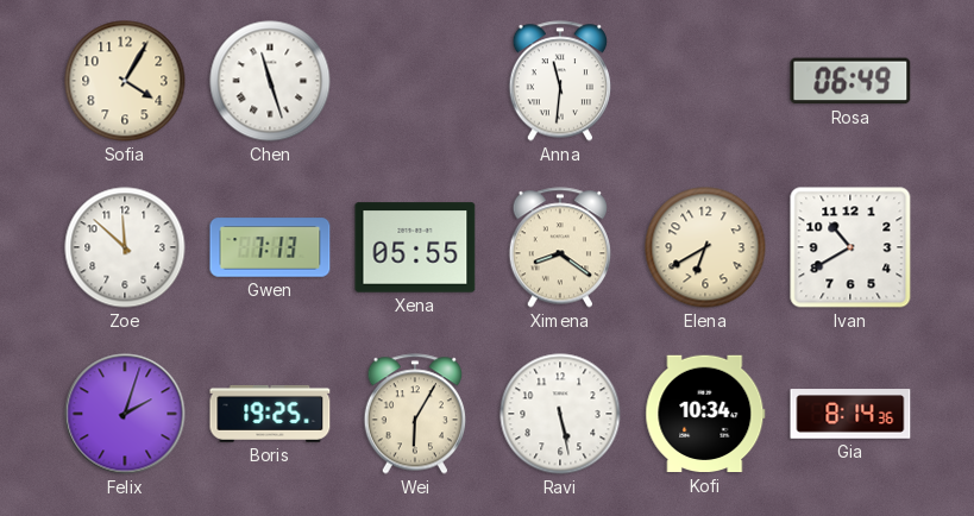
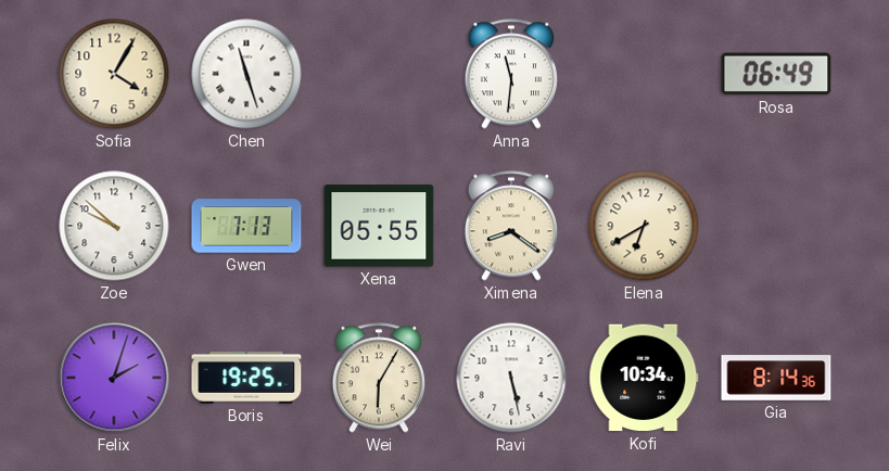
Zoe: 11:52 -> 9:52
Ivan: 10:40 -> none
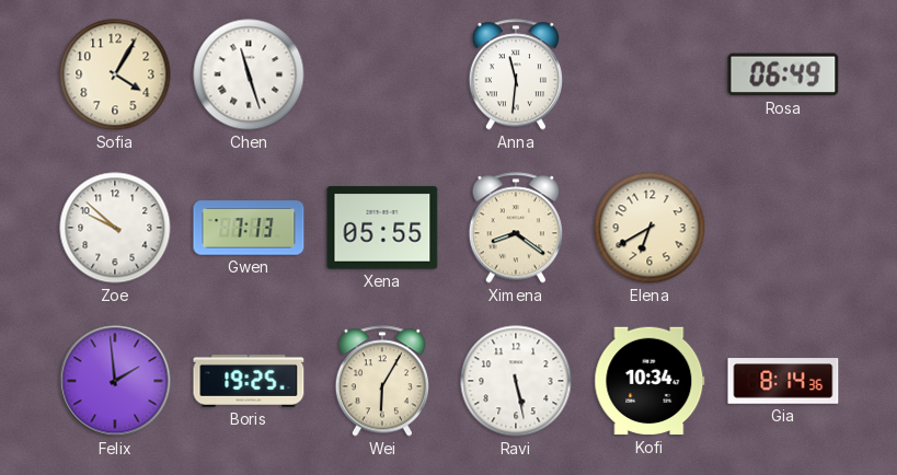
Felix: 2:03 -> 1:59
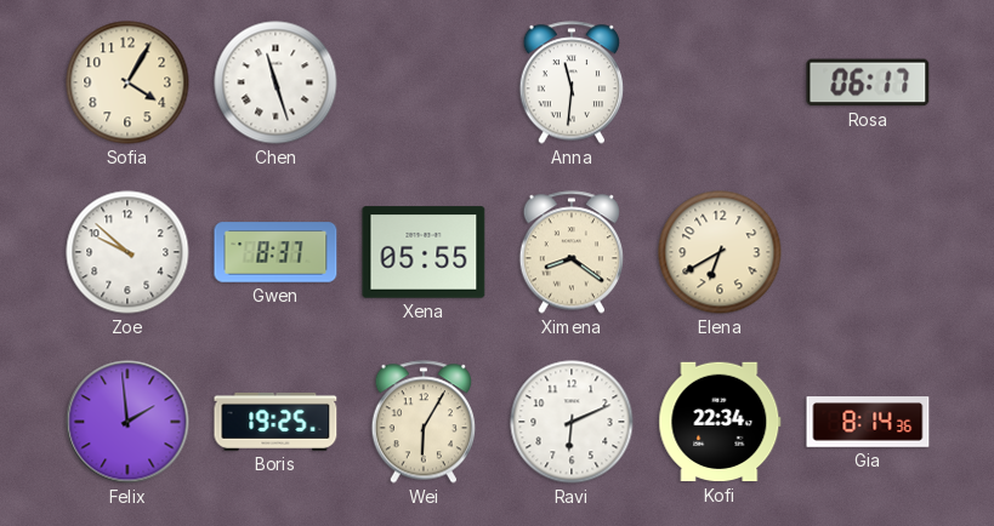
Rosa: 06:49 -> 06:17
Gwen: 7:13 -> 8:37
Ravi: 5:28 -> 6:11
Kofi: 10:34 -> 22:34
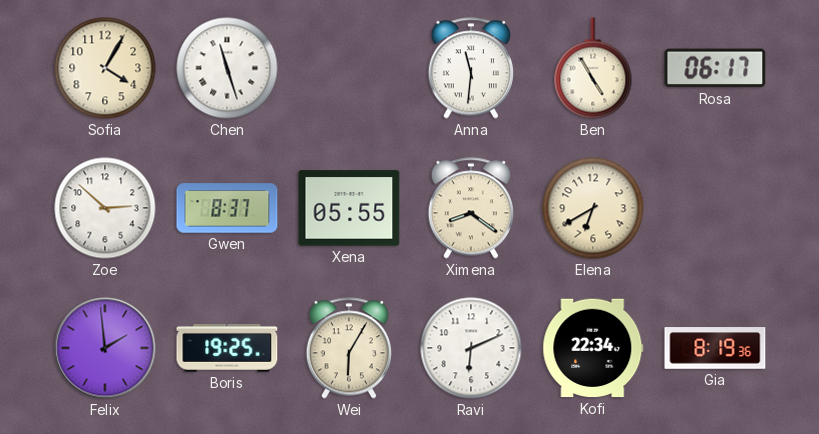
Ben: none -> 4:55
Zoe: 9:52 -> 2:52
Gia: 8:14 -> 8:19
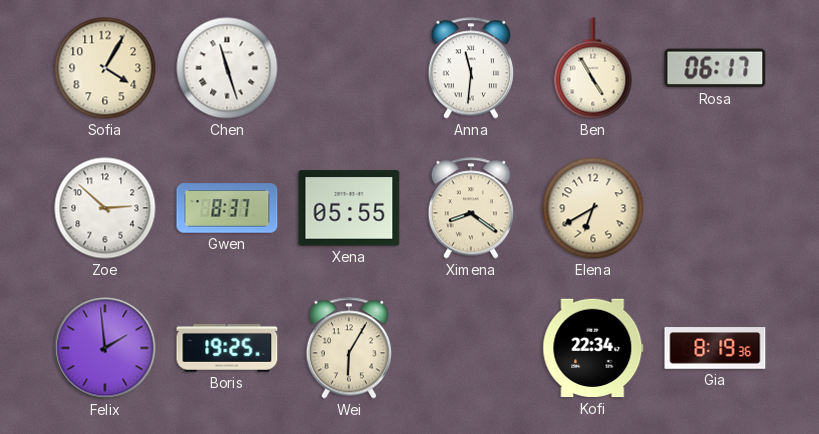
Ravi: 6:11 -> none
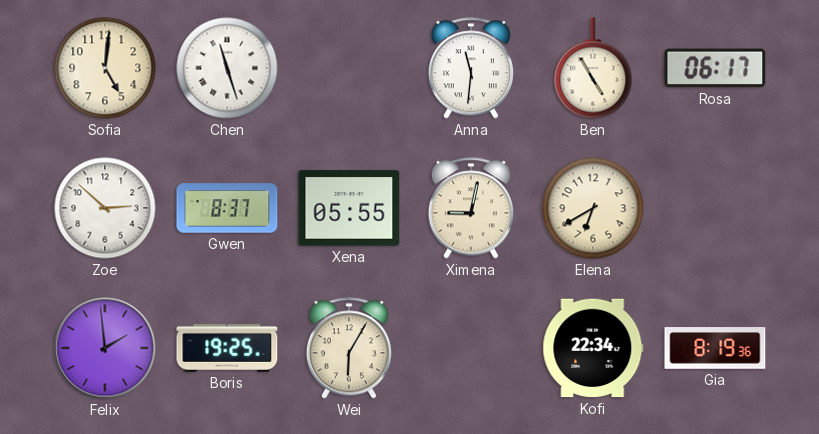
Sofia: 4:05 -> 5:01
Ximena: 8:21 -> 9:02
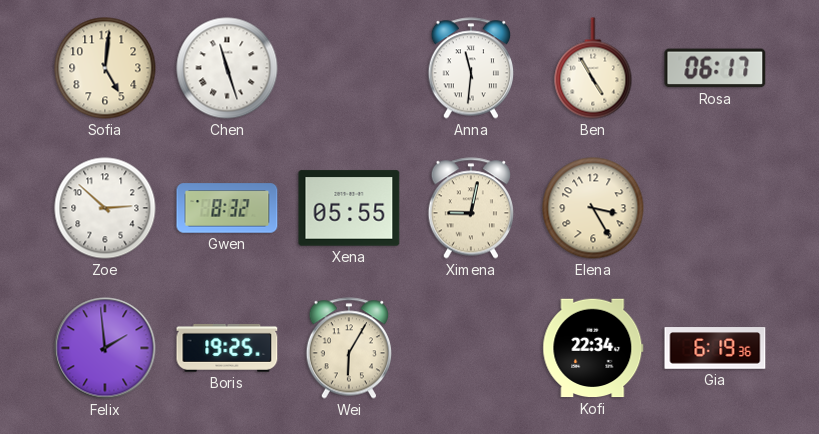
Gwen: 8:37 -> 8:32
Elena: 6:40 -> 3:25
Gia: 8:19 -> 6:19
